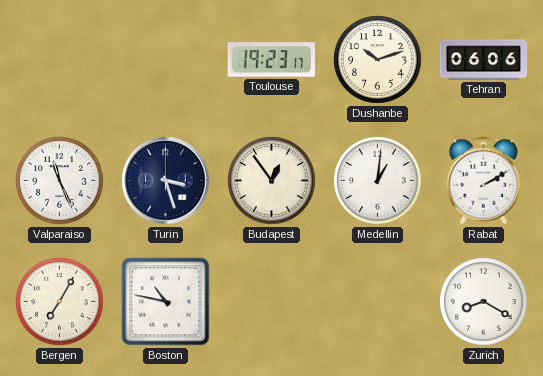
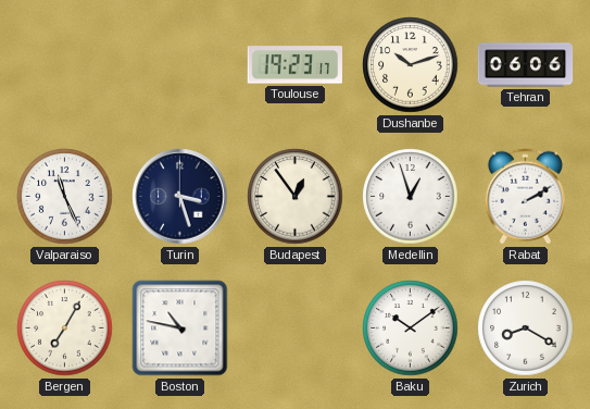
Medellin: 1:01 -> 12:57
Baku: none -> 10:09
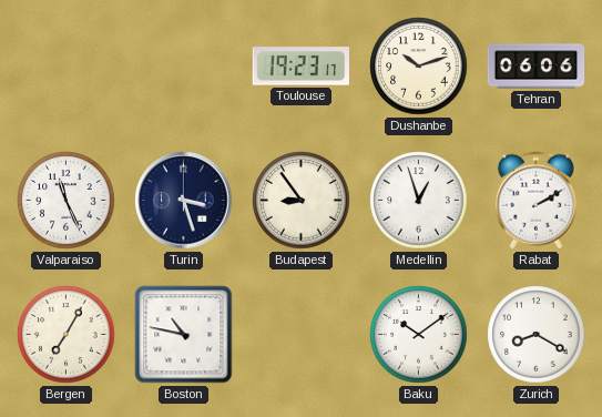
Budapest: 12:54 -> 8:54
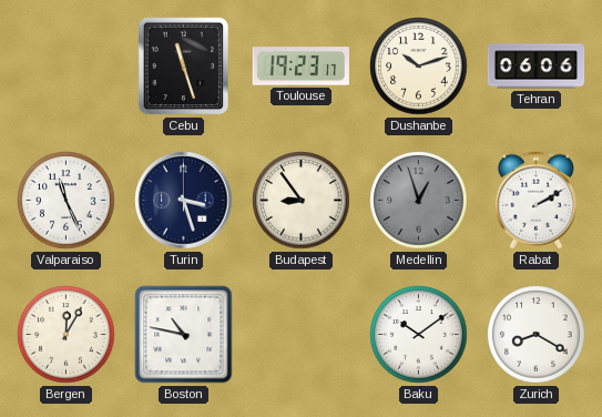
Cebu: none -> 11:27
Medellin dial: white -> grey
Bergen: 7:05 -> 12:05
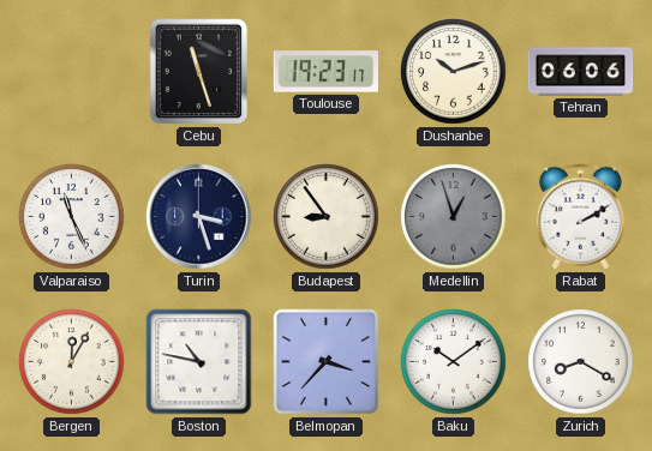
Belmopan: none -> 3:37
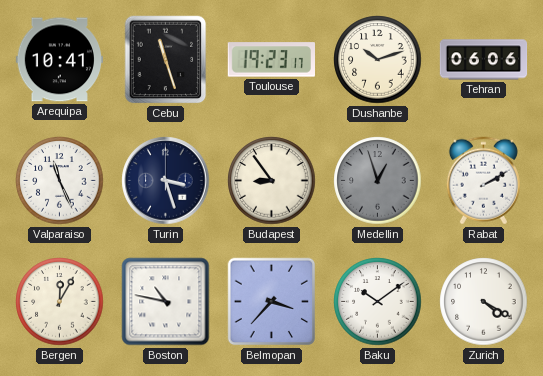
Arequipa: none -> 10:41
Zurich: 8:20 -> 4:20
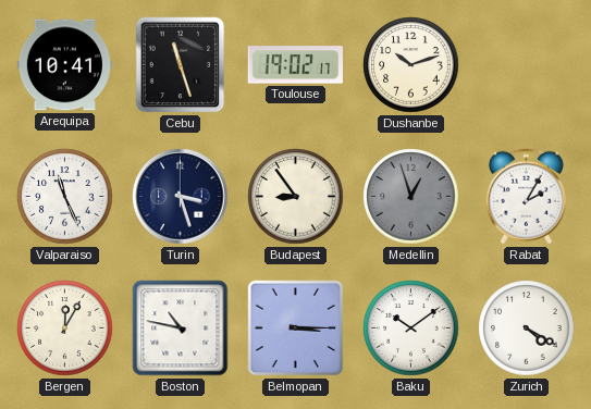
Toulouse: 19:23 -> 19:02
Tehran: 06:06 -> none
Rabat: 2:10 -> 2:05
Belmopan: 3:37 -> 3:15
